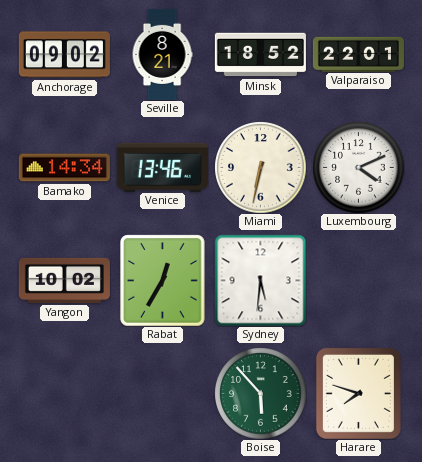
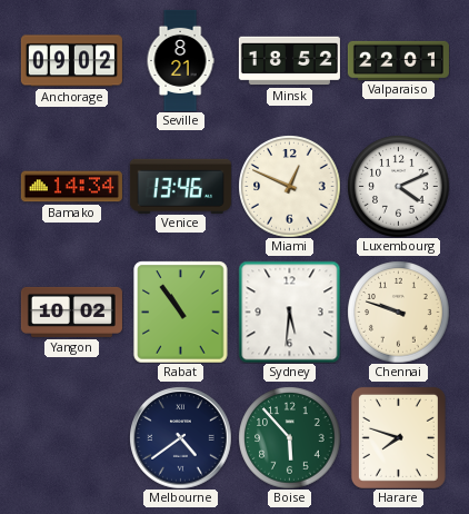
Miami: 6:32 -> 12:49
Rabat: 12:35 -> 10:54
Chennai: none -> 9:48
Melbourne: none -> 4:39
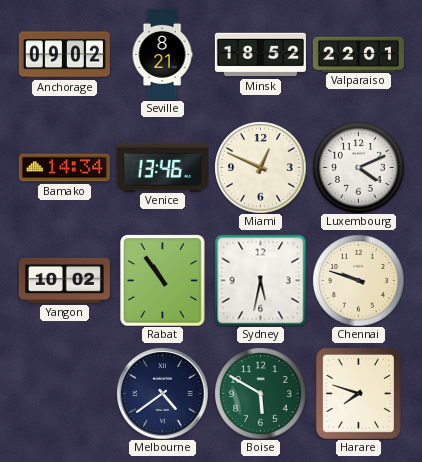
Sydney: 5:31 -> 5:32
Boise: 5:53 -> 5:50
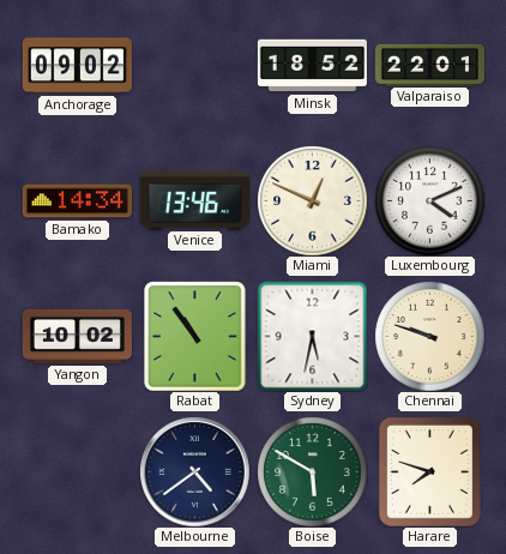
Seville: 8:21 -> none
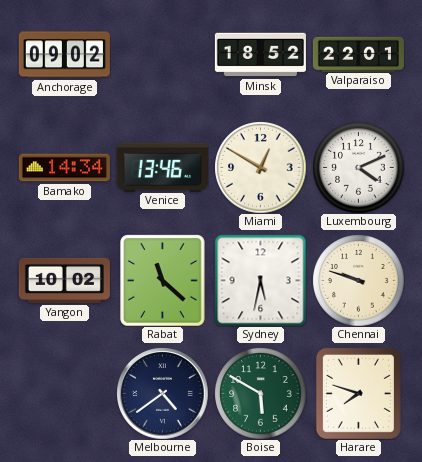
Miami: 12:49 -> 12:50
Rabat: 10:54 -> 11:22
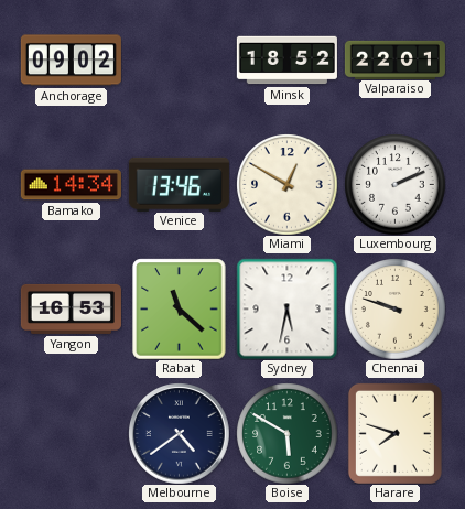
Luxembourg: 4:11 -> 2:11
Yangon: 10:02 -> 16:53
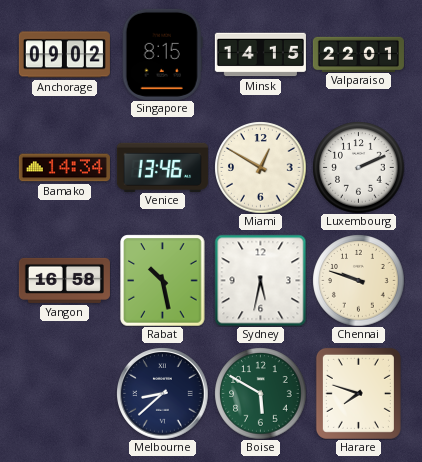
Singapore: none -> 8:15
Minsk: 18:52 -> 14:15
Yangon: 16:53 -> 16:58
Rabat: 11:22 -> 10:28
Melbourne: 4:39 -> 8:38
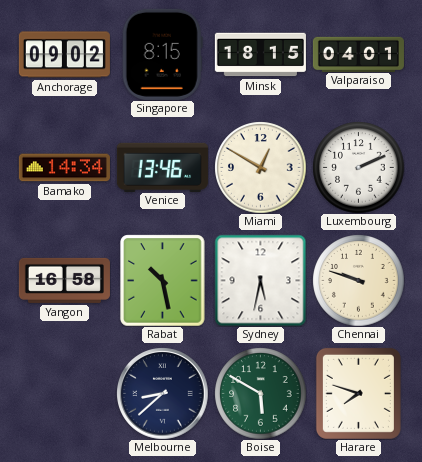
Minsk: 14:15 -> 18:15
Valparaiso: 22:01 -> 04:01
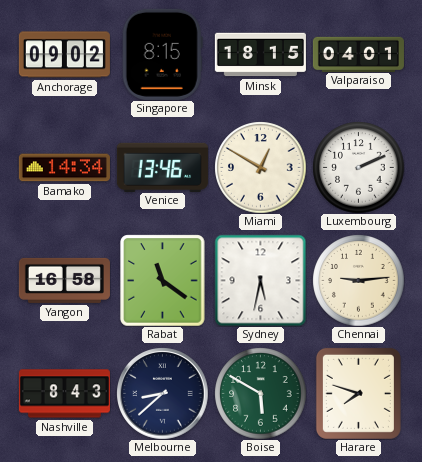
Rabat: 10:28 -> 11:21
Chennai: 9:48 -> 9:14
Nashville: none -> 8:43
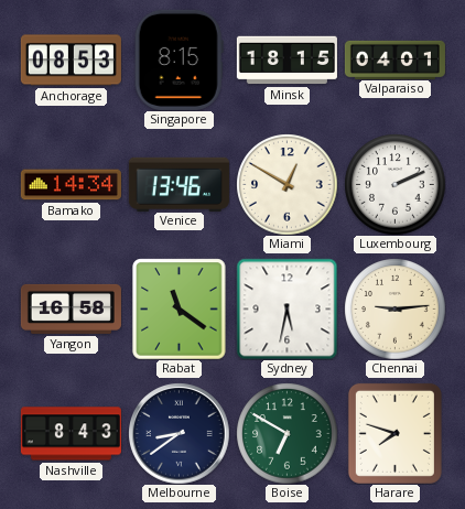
Anchorage: 09:02 -> 08:53
Melbourne: 8:38 -> 8:39
Boise: 5:50 -> 6:50
